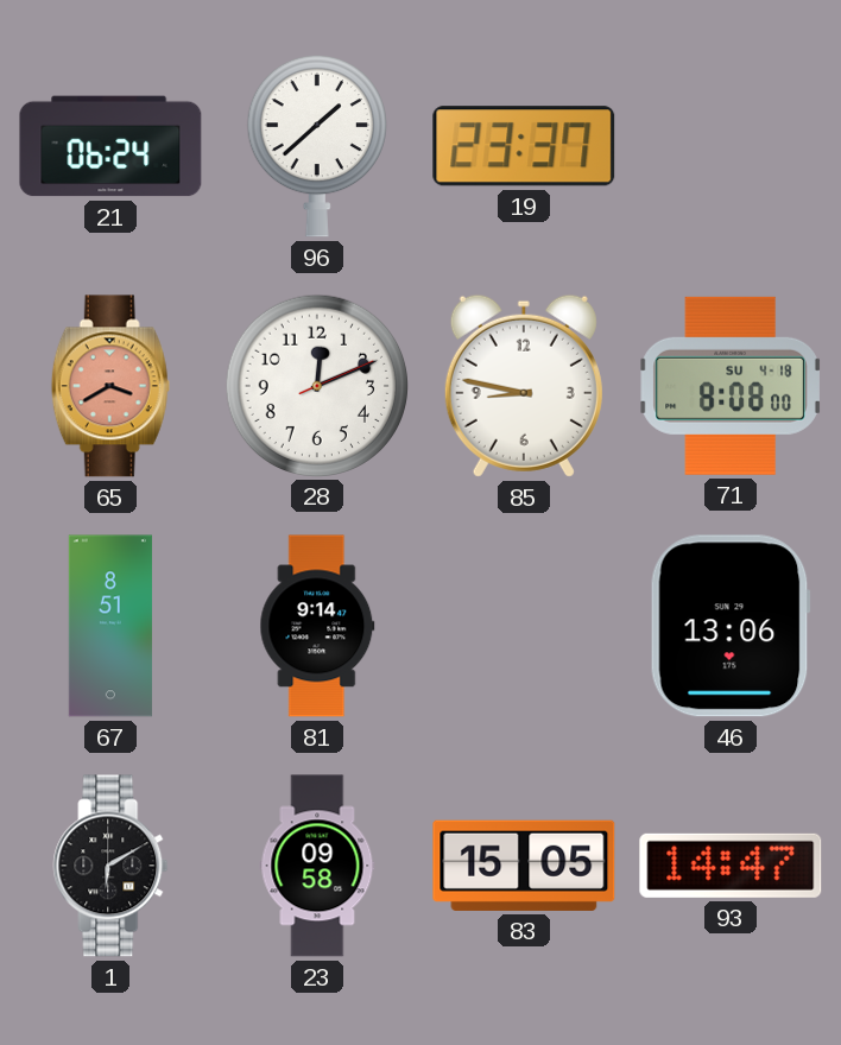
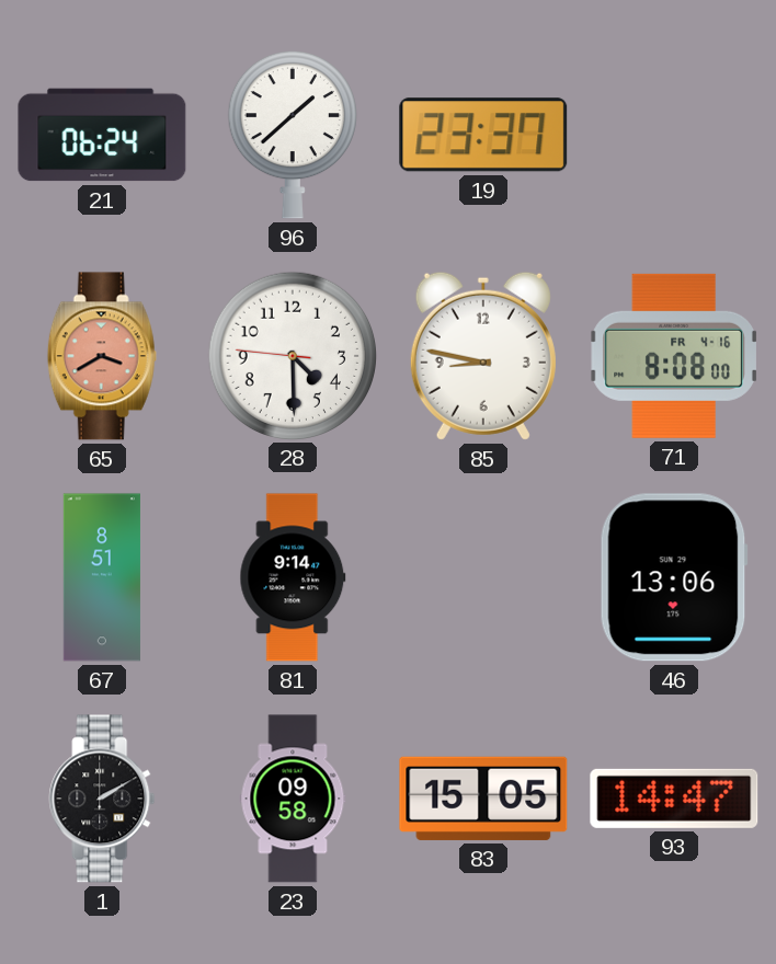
28: 12:11 -> 4:29
71 date: SU 4-18 -> FR 4-16
1: 6:10 -> 2:10
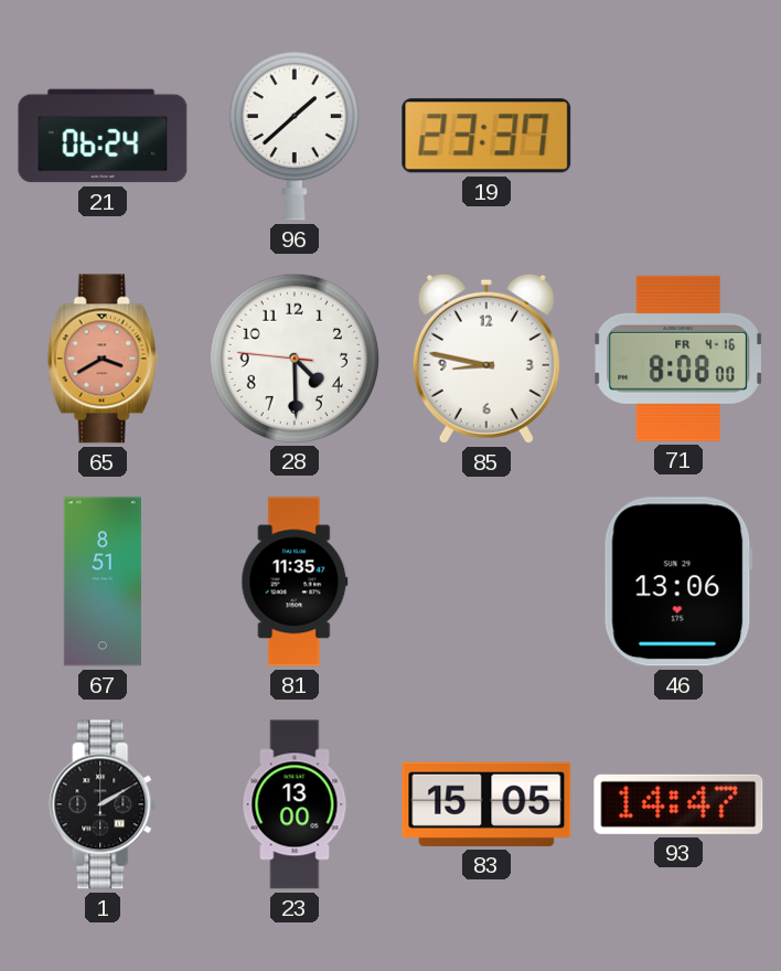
81: 9:14 -> 11:35
23: 09:58 -> 13:00
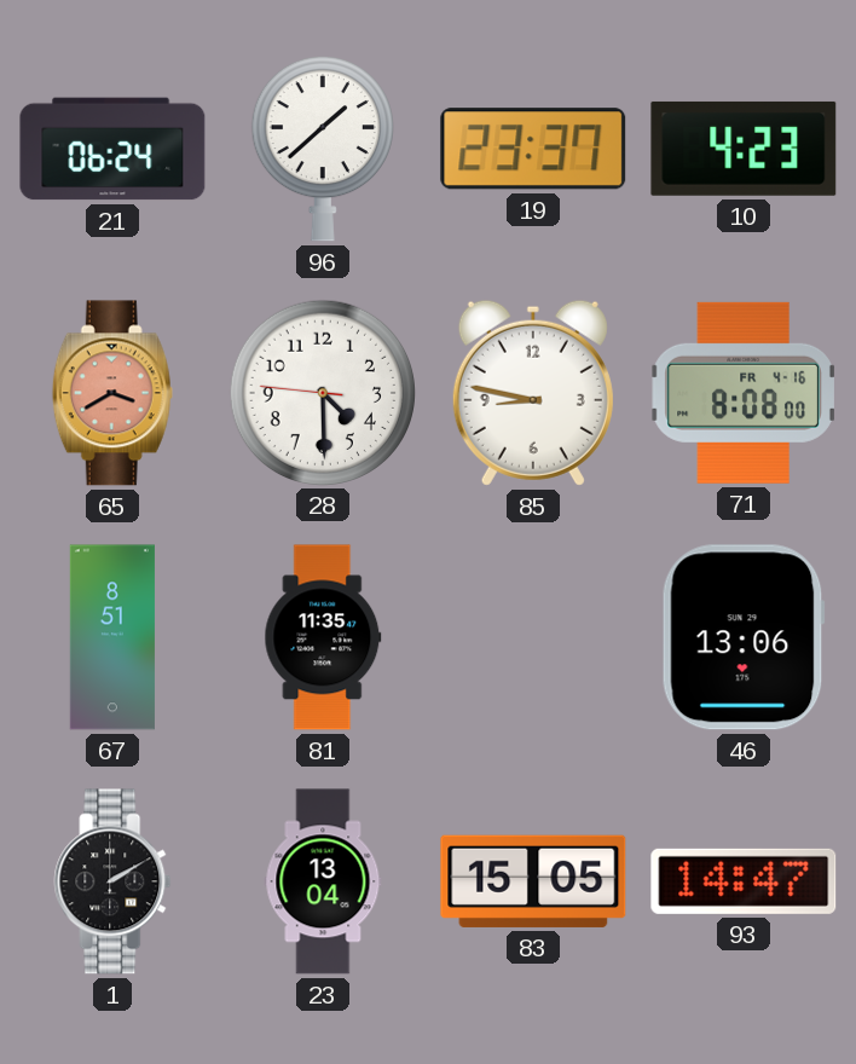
10: none -> 4:23
23: 13:00 -> 13:04
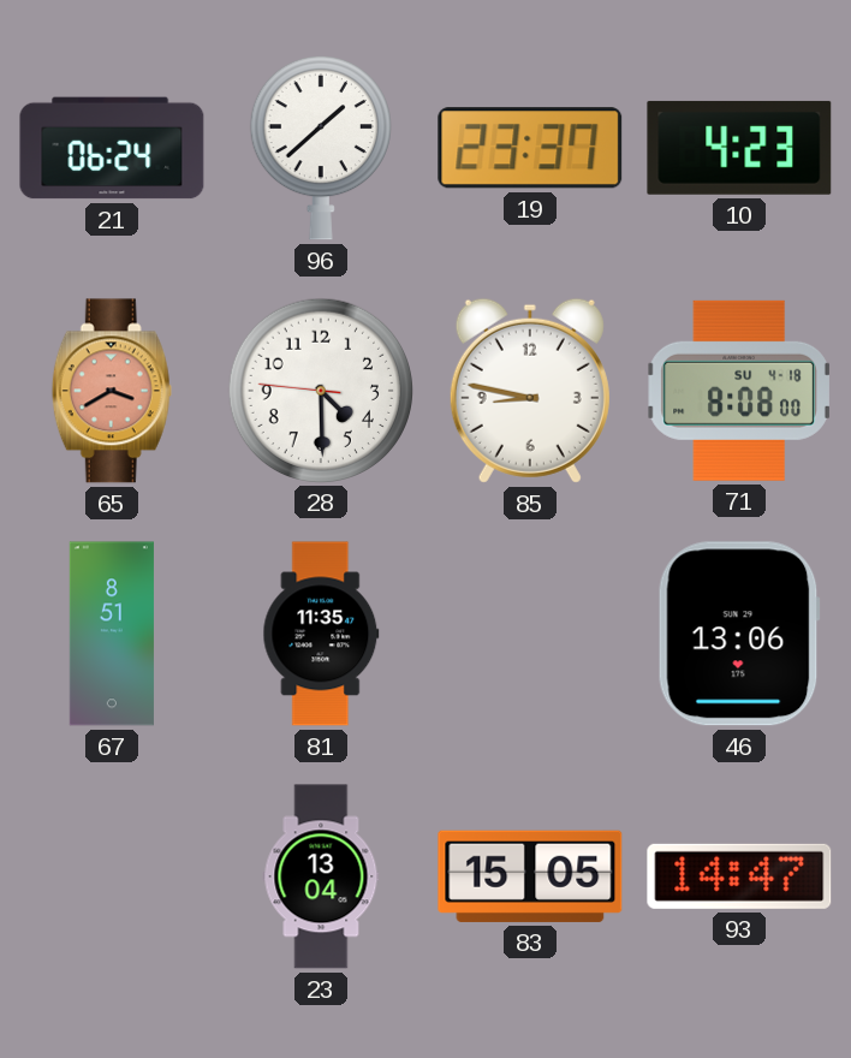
71 date: FR 4-16 -> SU 4-18
1: 2:10 -> none
